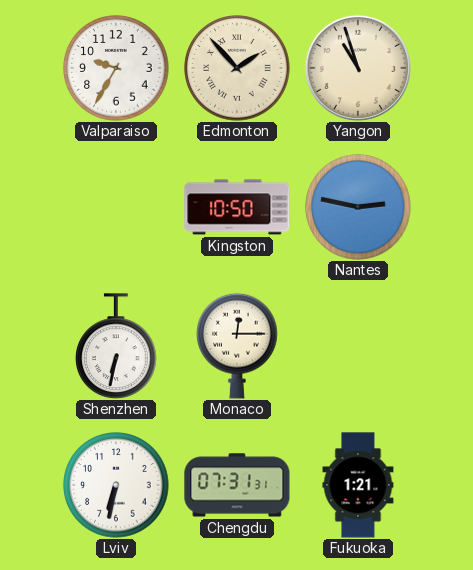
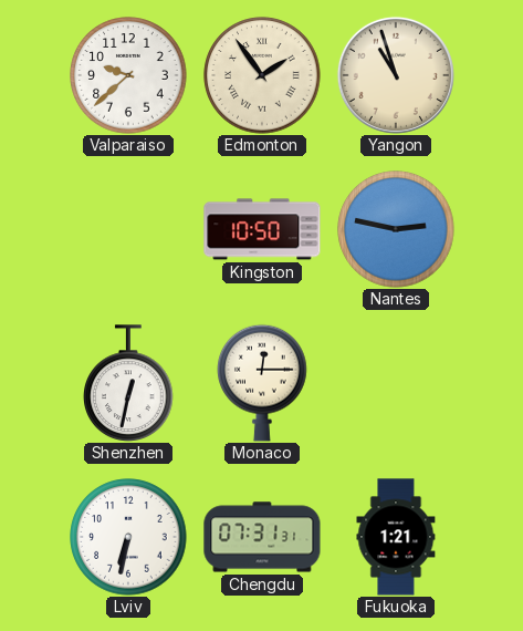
Valparaiso: 9:35 -> 9:38
Edmonton: 1:53 -> 1:54
Shenzhen: 6:32 -> 12:32
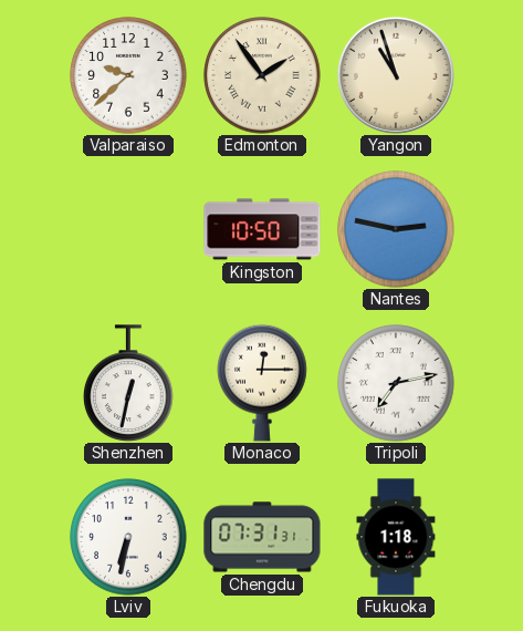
Tripoli: none -> 7:13
Fukuoka: 1:21 -> 1:18
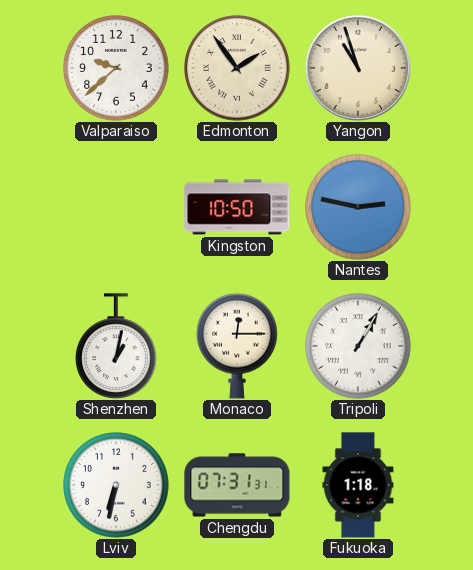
Shenzhen: 12:32 -> 1:02
Tripoli: 7:13 -> 1:05
